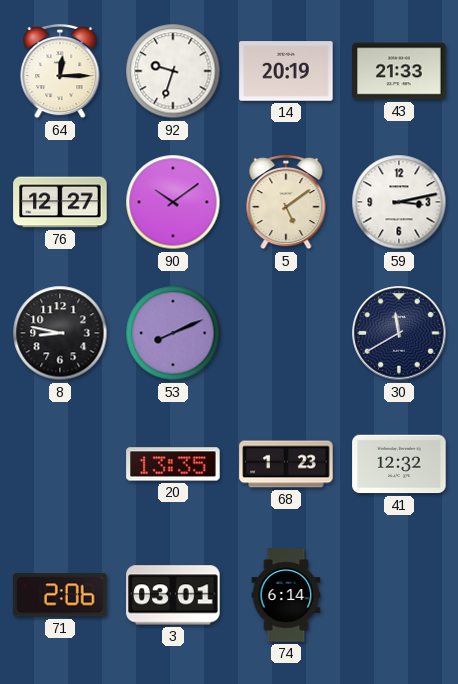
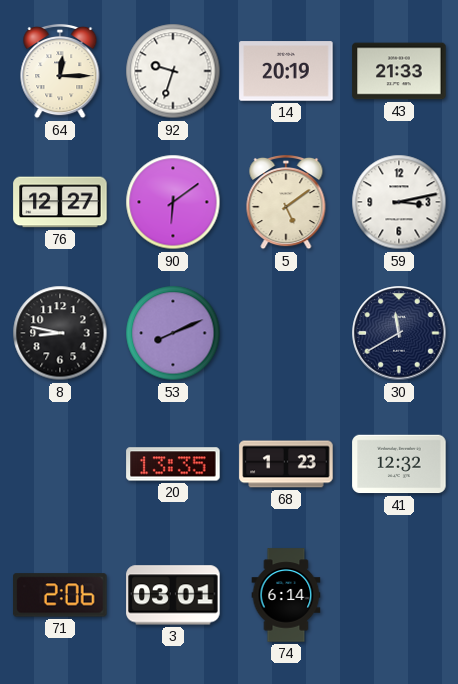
90: 10:09 -> 6:09
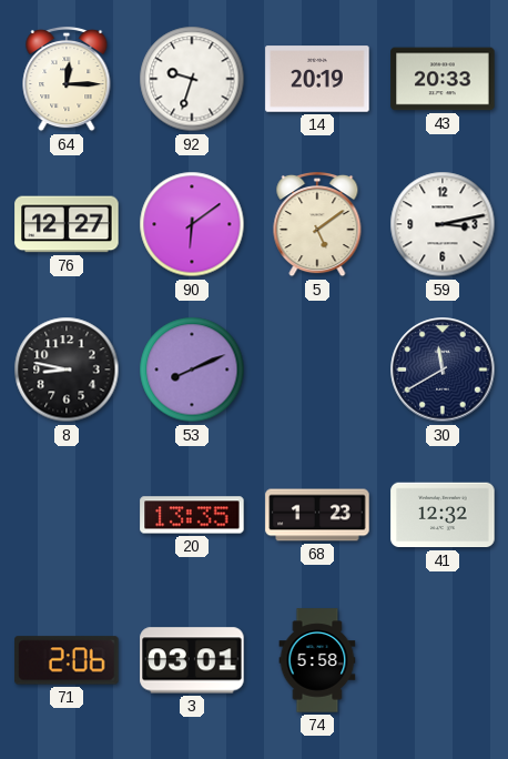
43: 21:33 -> 20:33
74: 6:14 -> 5:58
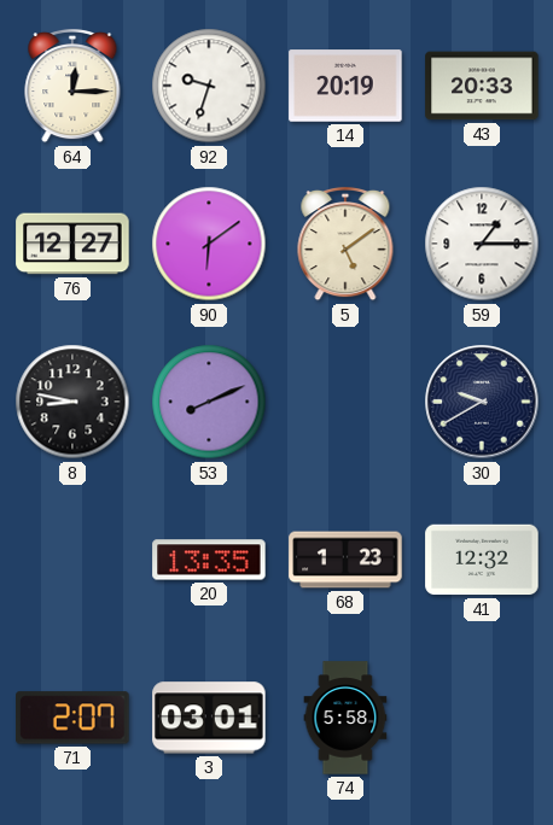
59: 3:13 -> 1:15
30: 11:40 -> 9:40
71: 2:06 -> 2:07
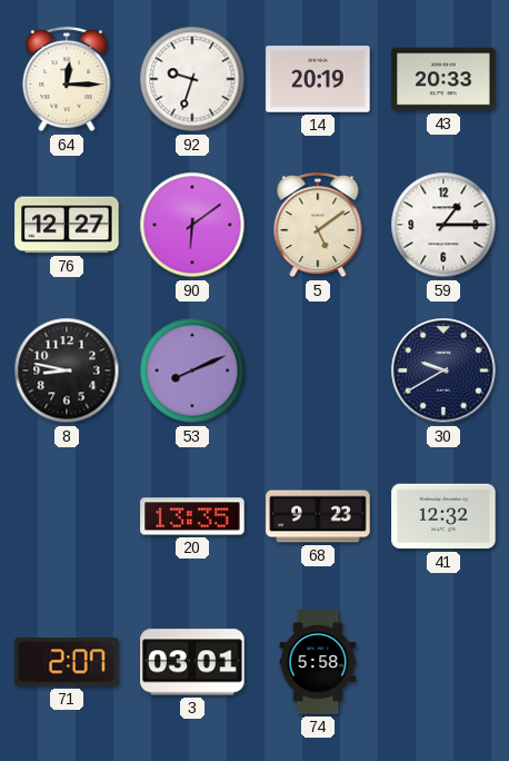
68: 1:23 -> 9:23
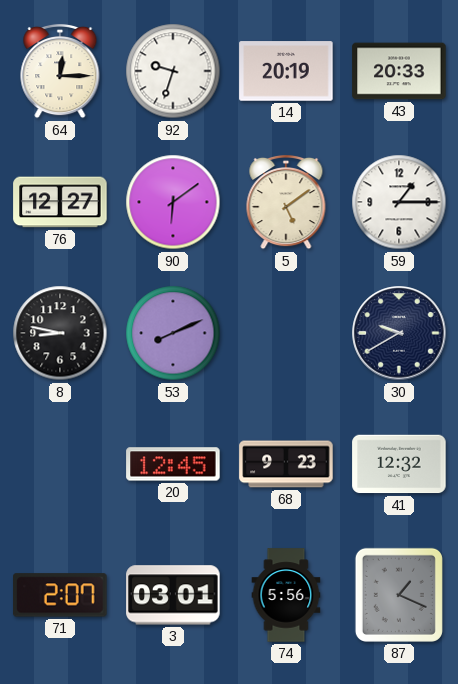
20: 13:35 -> 12:45
74: 5:58 -> 5:56
87: none -> 1:19
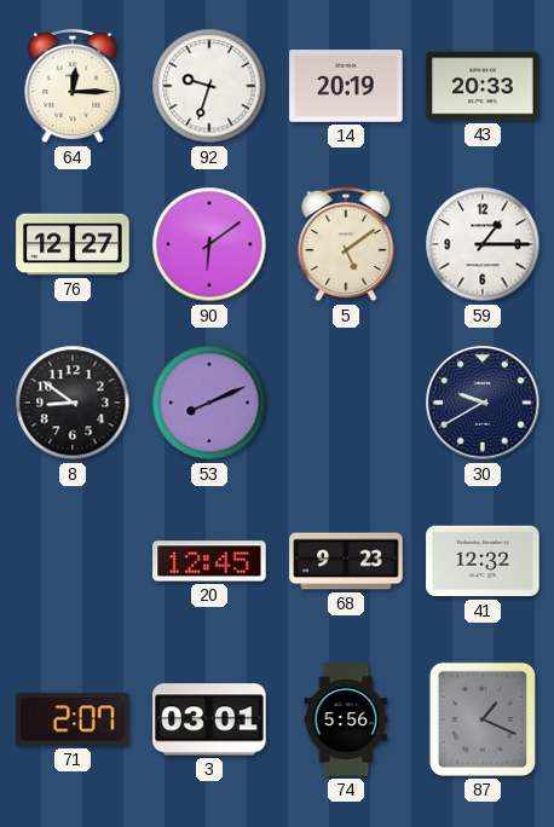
8: 8:47 -> 8:51
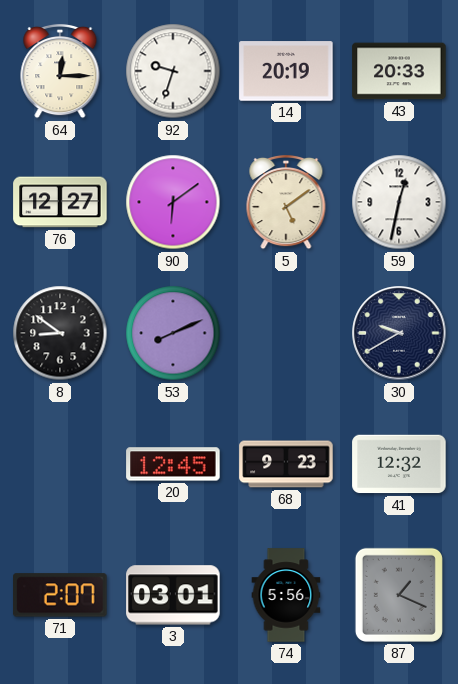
59: 1:15 -> 12:32
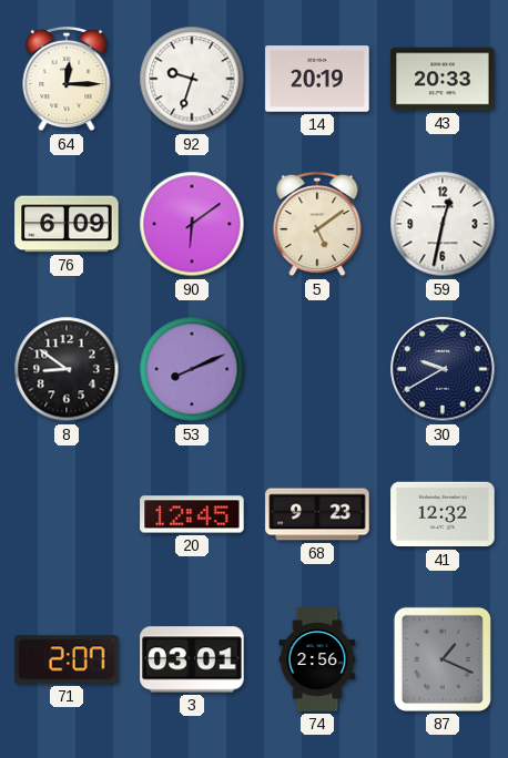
76: 12:27 -> 6:09
74: 5:56 -> 2:56
